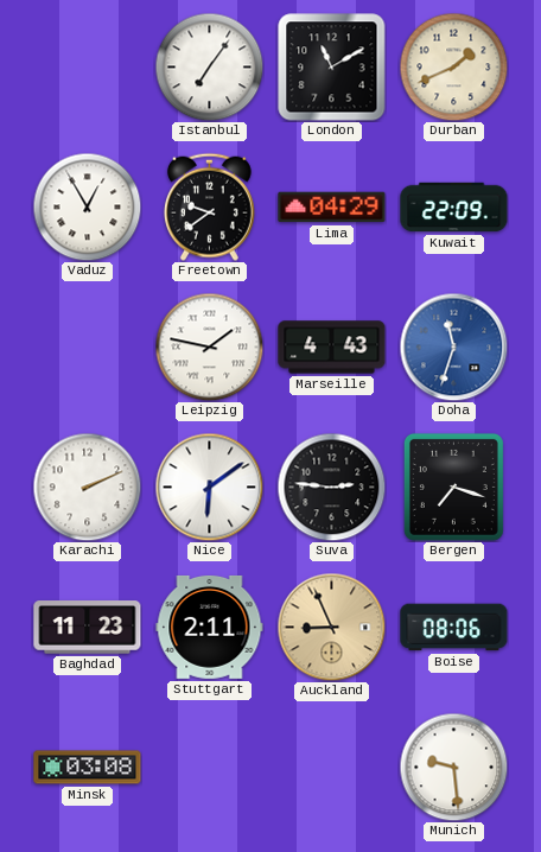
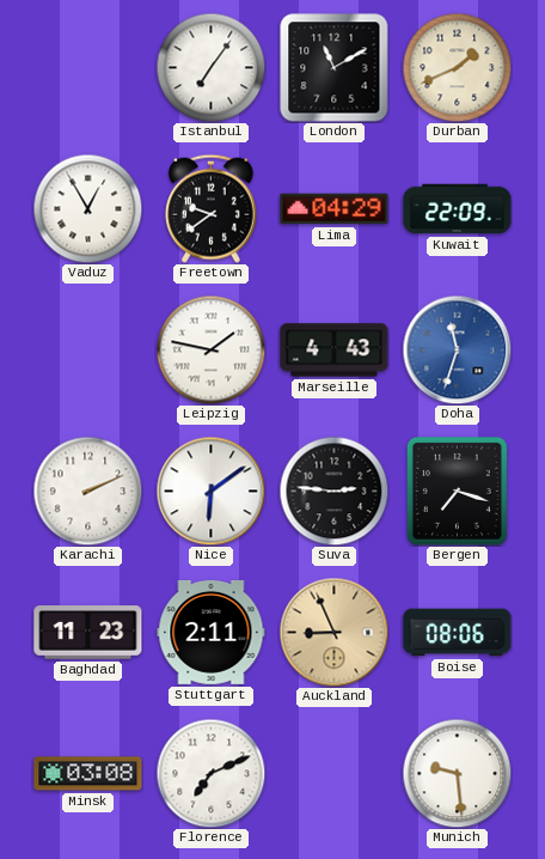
Florence: none -> 7:11
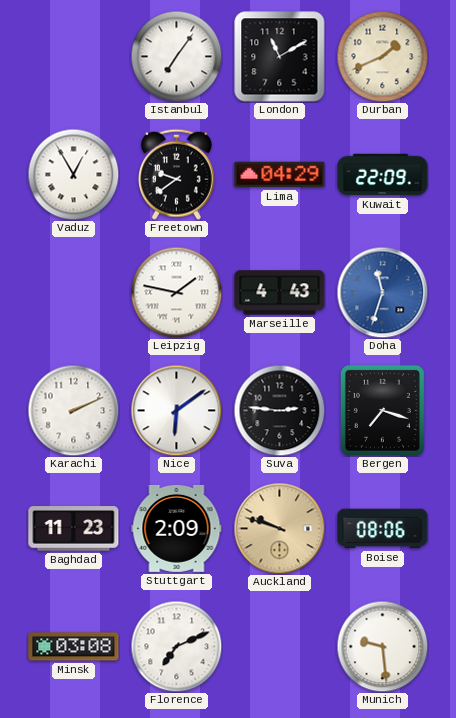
Stuttgart: 2:11 -> 2:09
Auckland: 8:56 -> 9:48
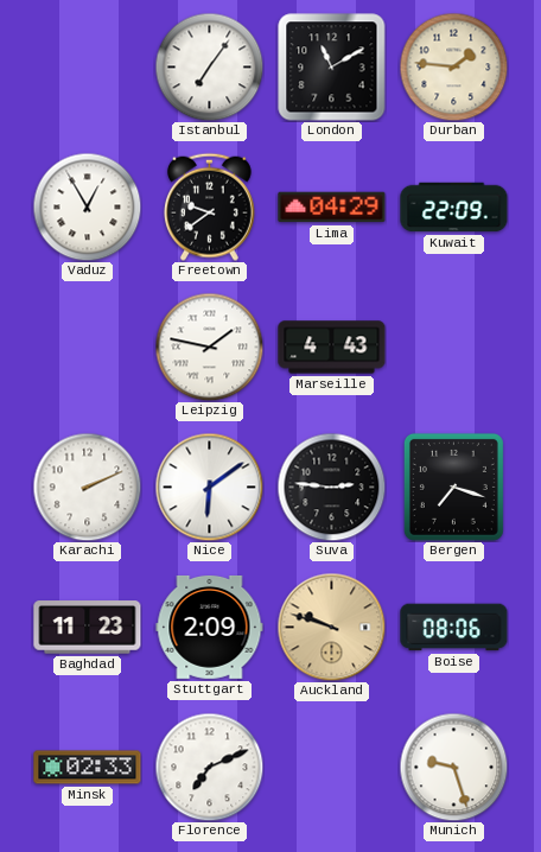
Durban: 1:41 -> 1:46
Doha: 11:33 -> none
Minsk: 03:08 -> 02:33
Munich: 9:29 -> 9:27
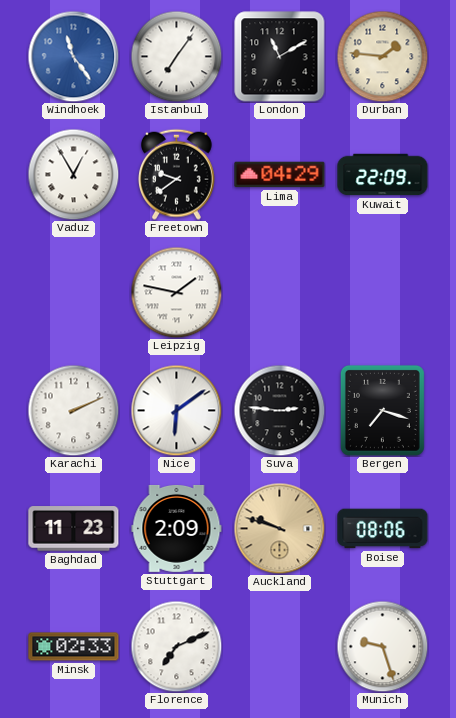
Windhoek: none -> 11:24
Marseille: 4:43 -> none
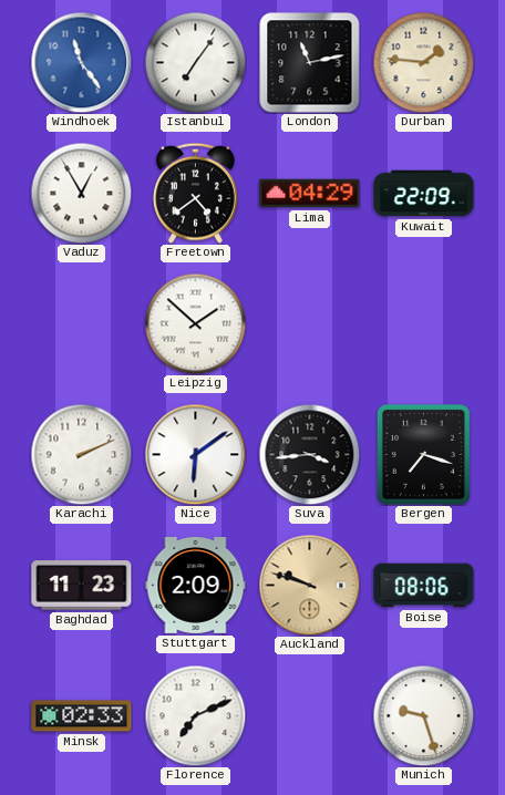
London: 11:10 -> 11:13
Freetown: 9:39 -> 4:39
Leipzig: 1:47 -> 1:52
Suva: 2:46 -> 3:44
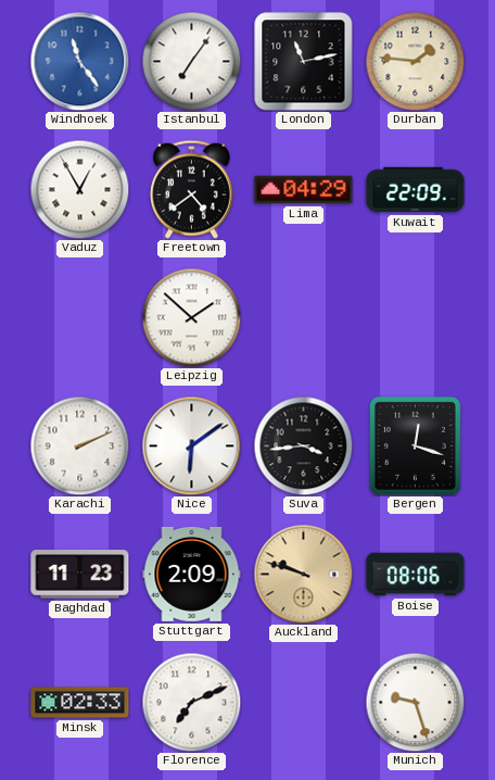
Bergen: 7:18 -> 12:18
